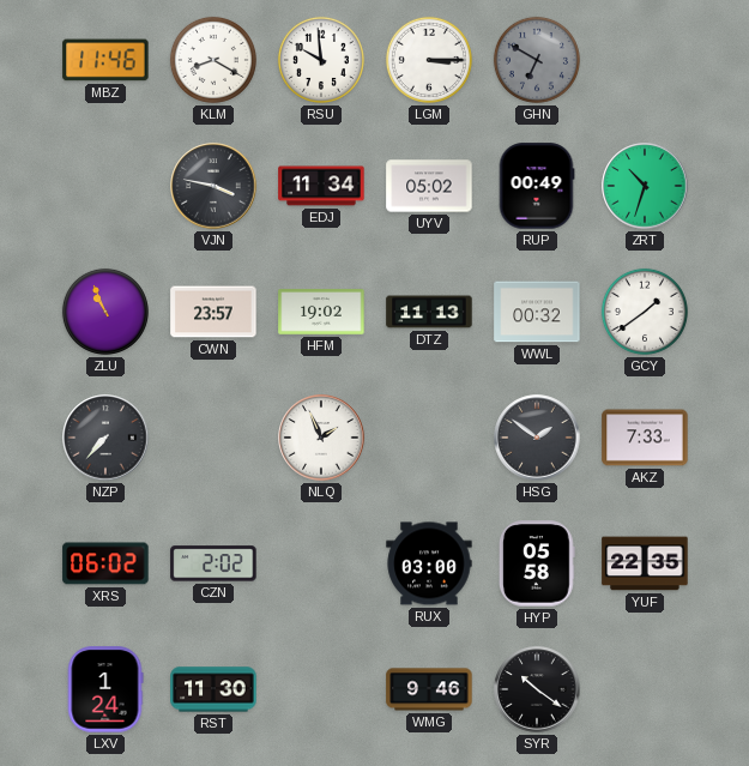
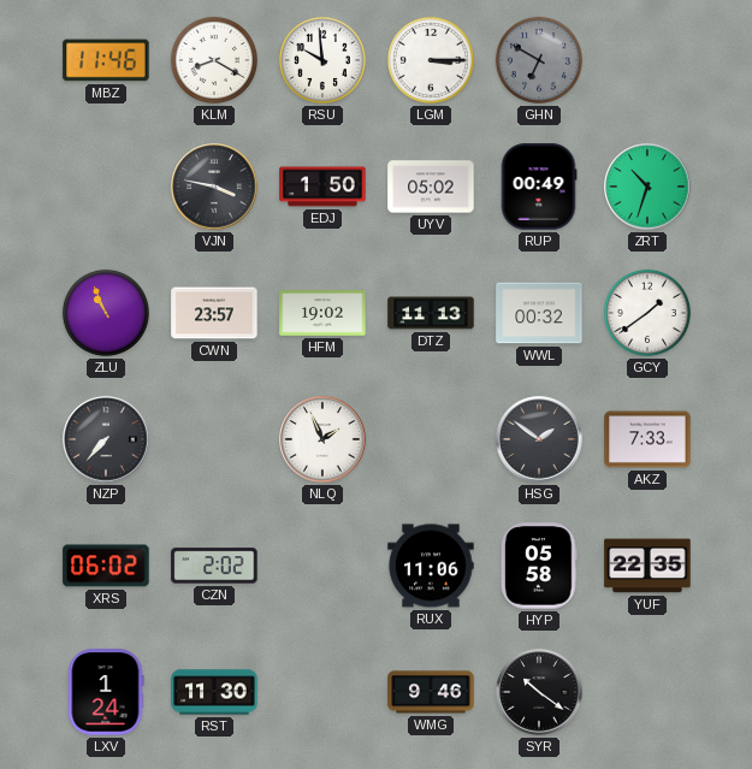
EDJ: 11:34 -> 1:50
RUX: 03:00 -> 11:06
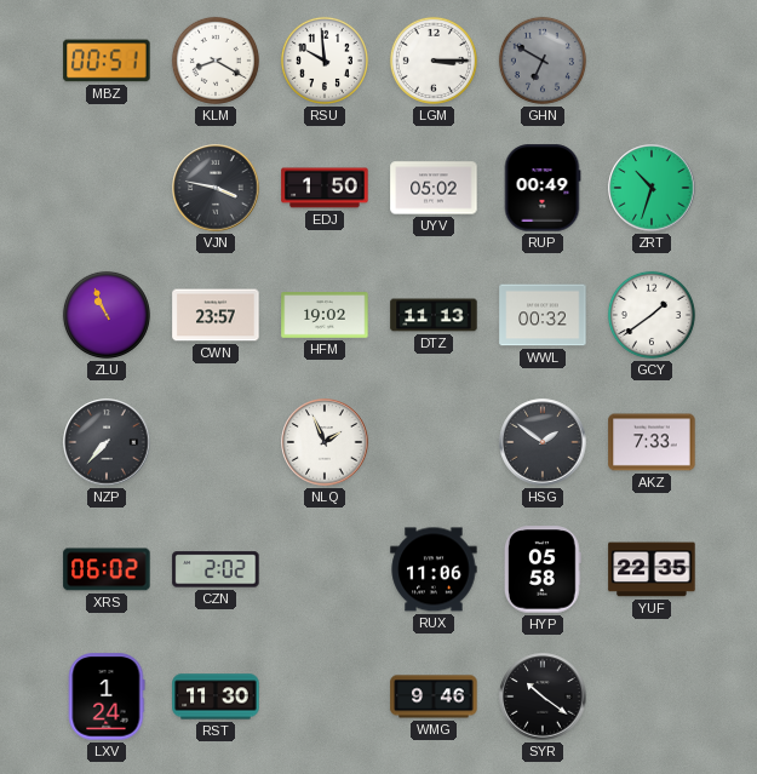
MBZ: 11:46 -> 00:51
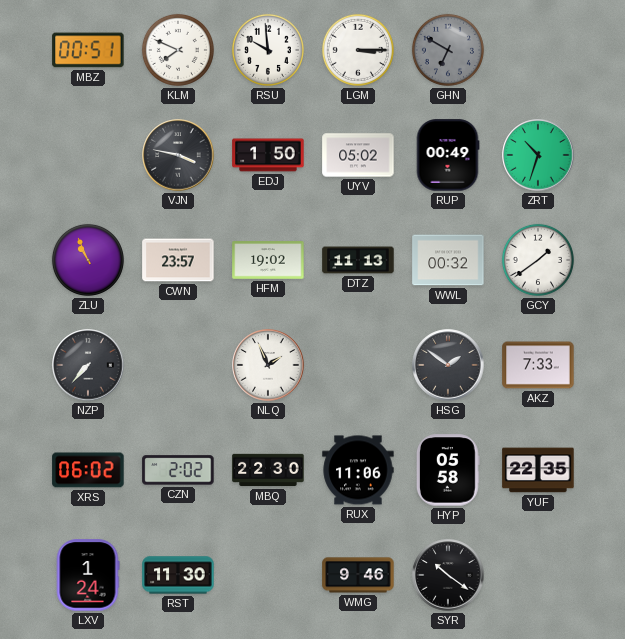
KLM: 8:20 -> 7:49
MBQ: none -> 22:30
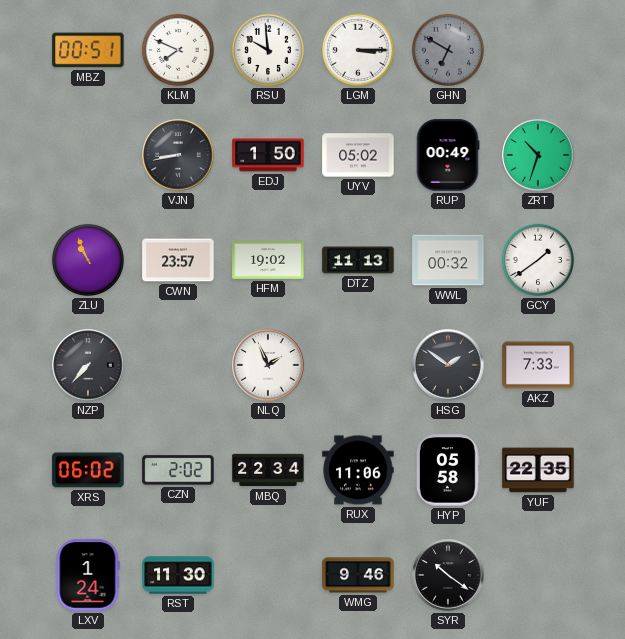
VJN: 3:47 -> 8:43
MBQ: 22:30 -> 22:34
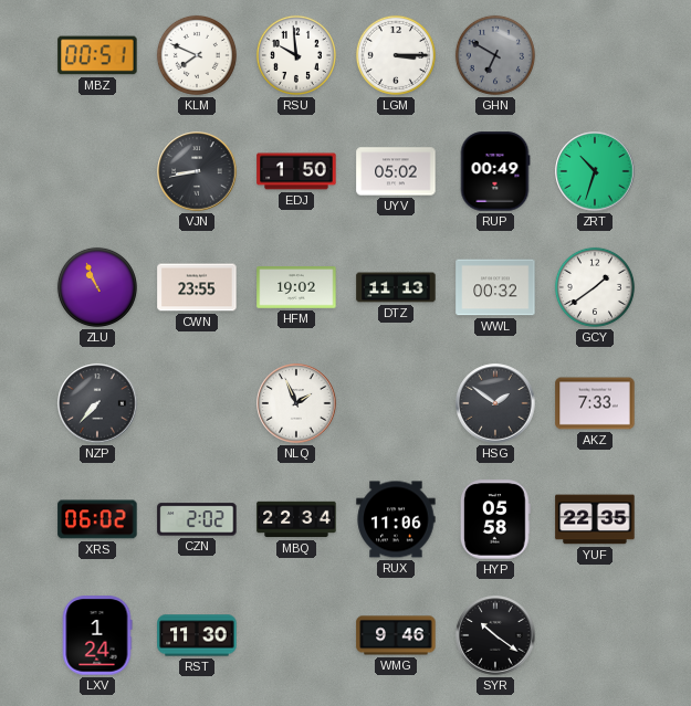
CWN: 23:57 -> 23:55
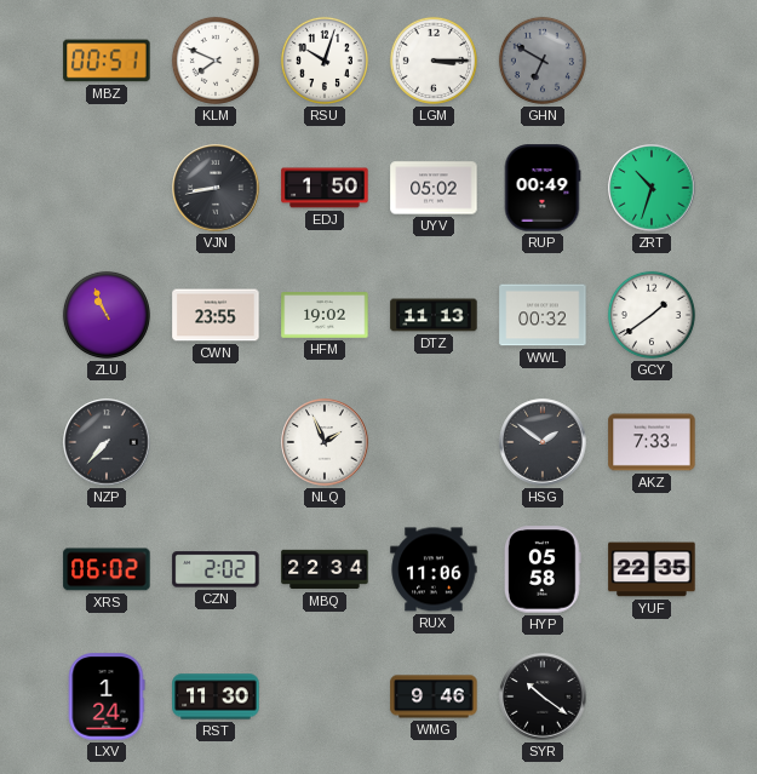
RSU: 9:59 -> 10:03
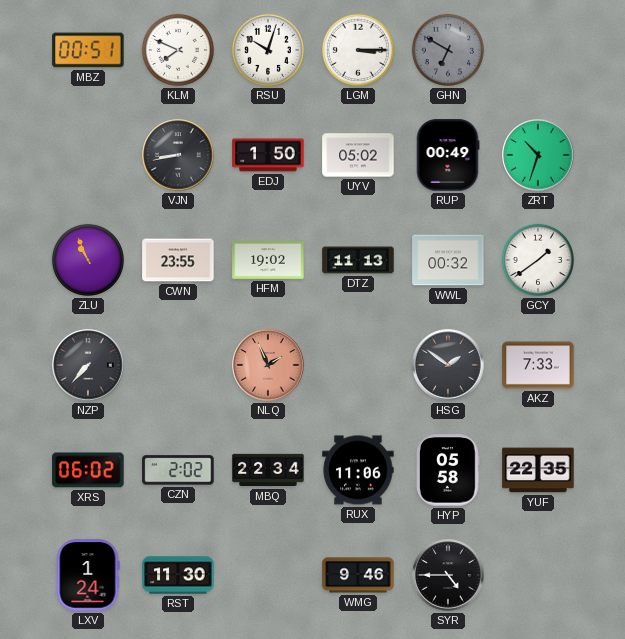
NLQ dial: white -> salmon
SYR: 10:21 -> 4:45
